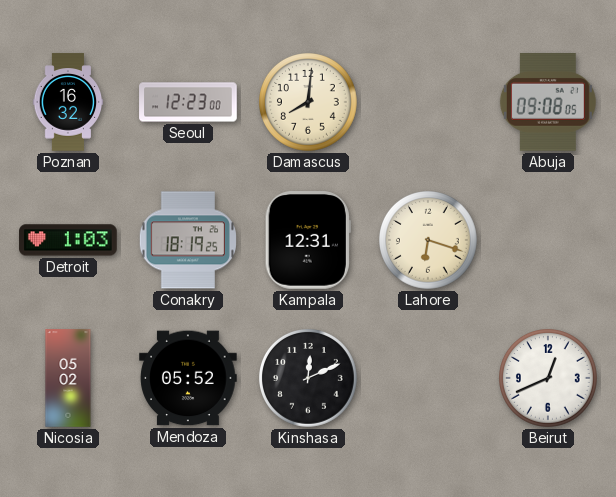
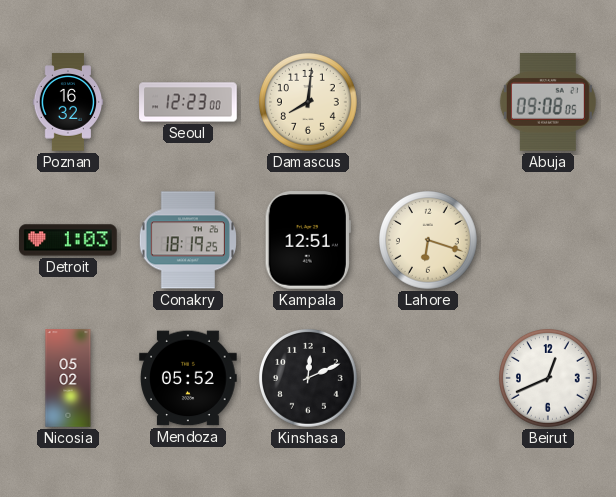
Kampala: 12:31 -> 12:51
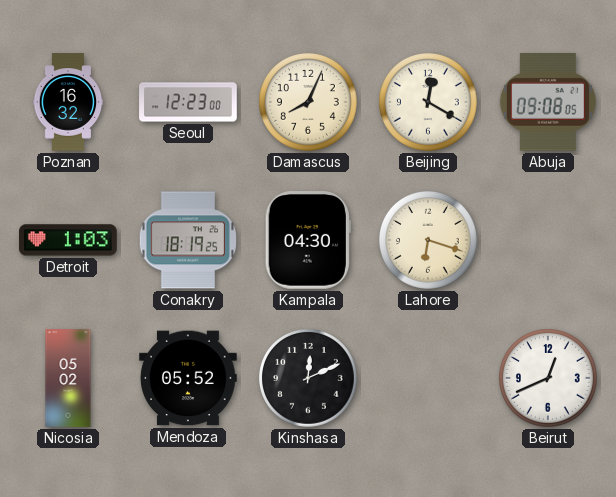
Damascus: 8:01 -> 8:04
Beijing: none -> 12:20
Kampala: 12:51 -> 04:30
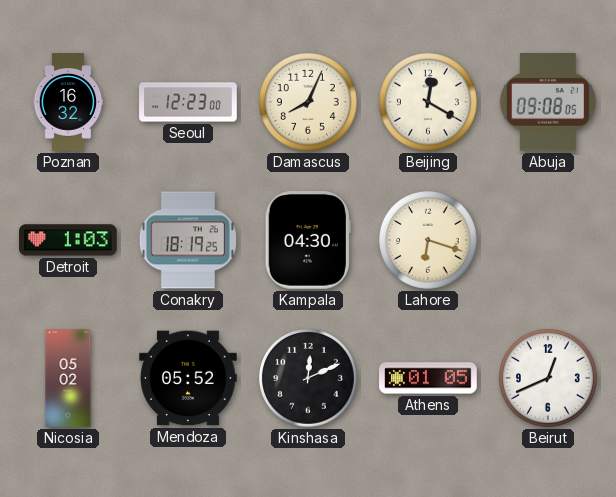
Athens: none -> 01:05
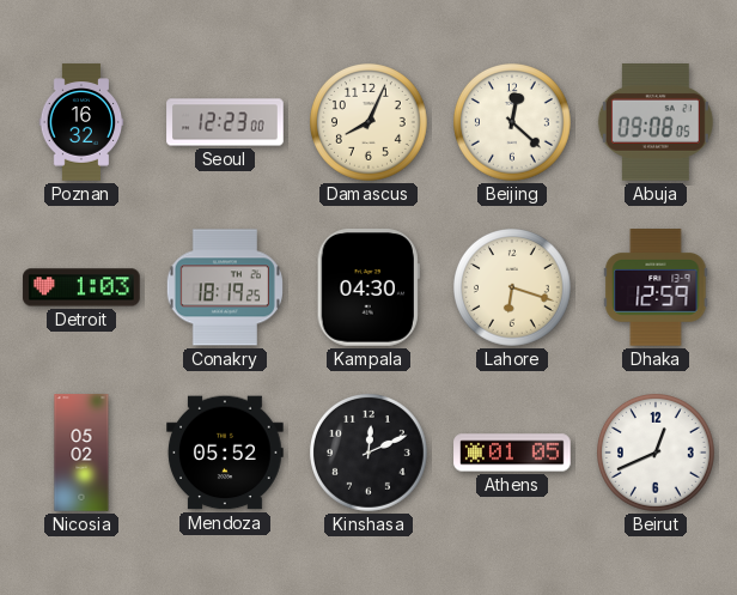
Beijing: 12:20 -> 12:22
Dhaka: none -> 12:59
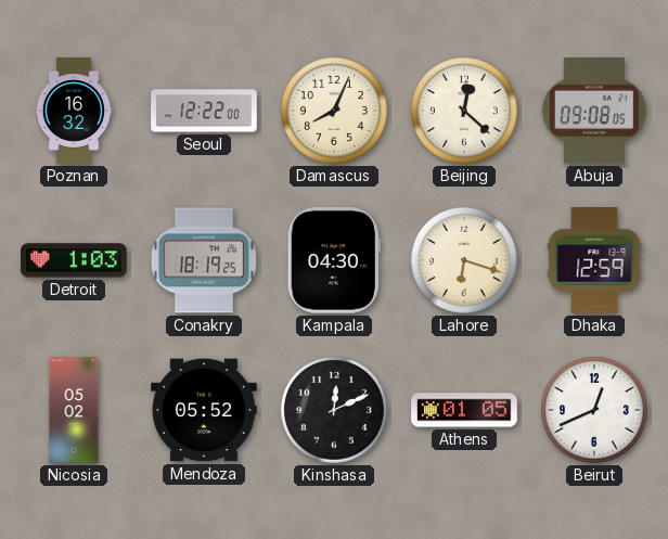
Seoul: 12:23 -> 12:22
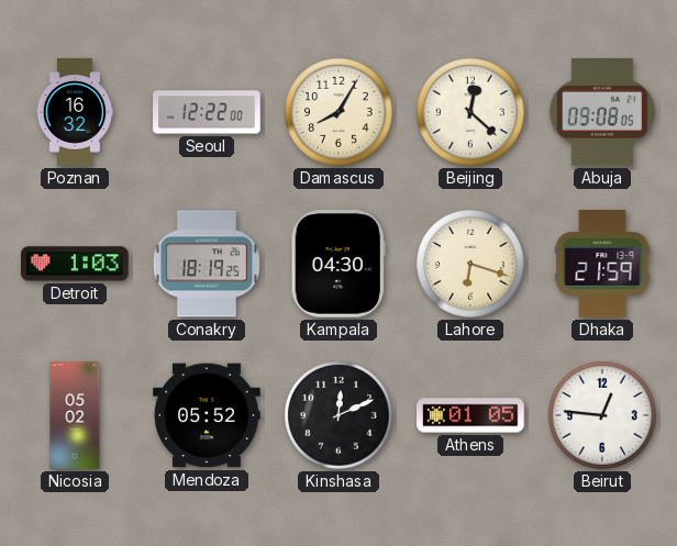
Damascus: 8:04 -> 8:05
Dhaka: 12:59 -> 21:59
Beirut: 12:41 -> 12:46
